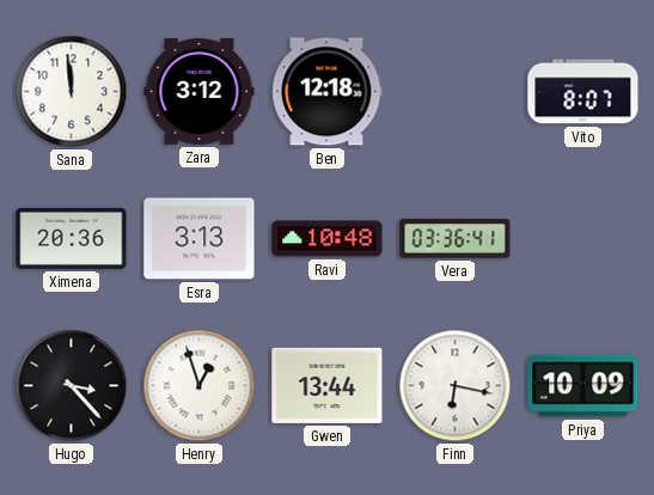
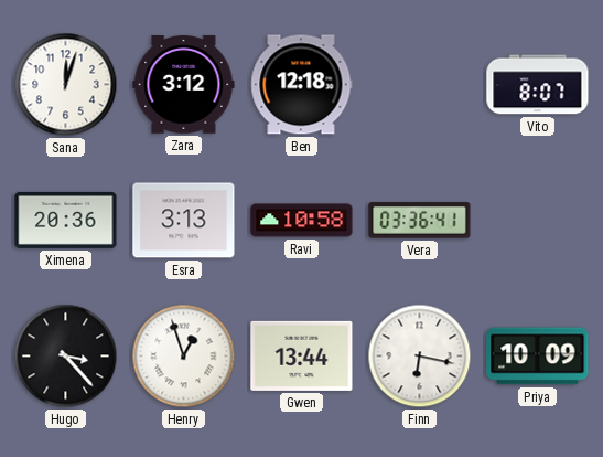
Sana: 11:59 -> 12:03
Ravi: 10:48 -> 10:58
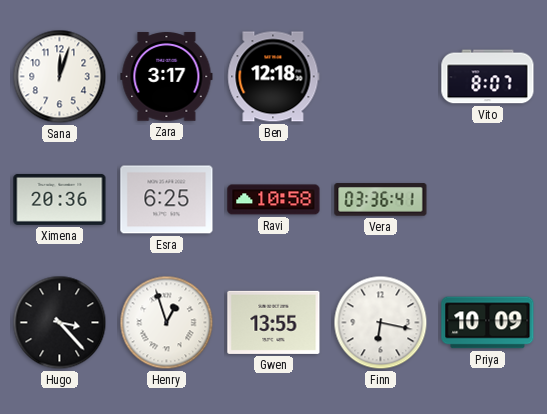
Zara: 3:12 -> 3:17
Esra: 3:13 -> 6:25
Gwen: 13:44 -> 13:55
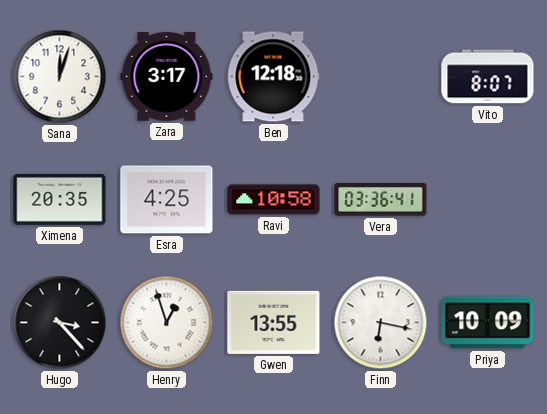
Ximena: 20:36 -> 20:35
Esra: 6:25 -> 4:25
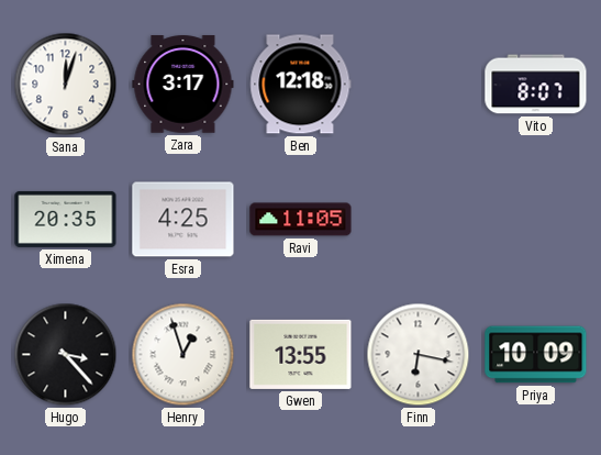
Ravi: 10:58 -> 11:05
Vera: 03:36 -> none
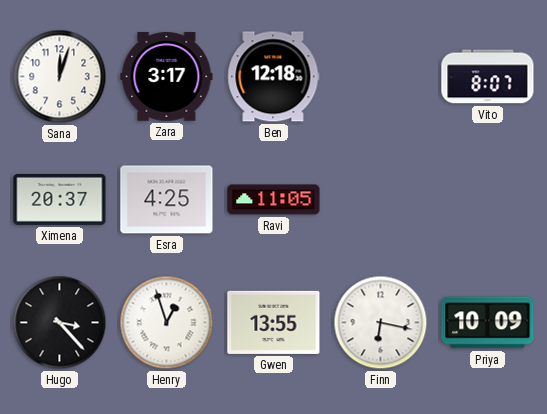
Ximena: 20:35 -> 20:37
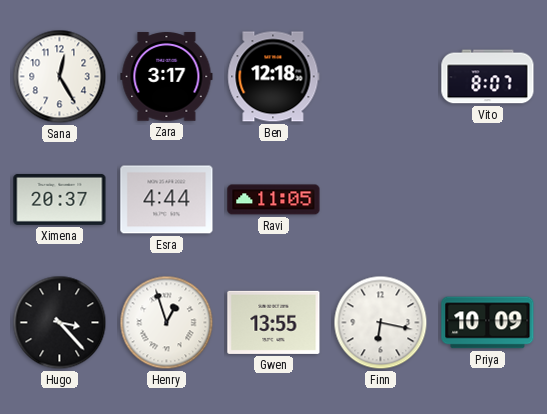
Sana: 12:03 -> 12:25
Esra: 4:25 -> 4:44
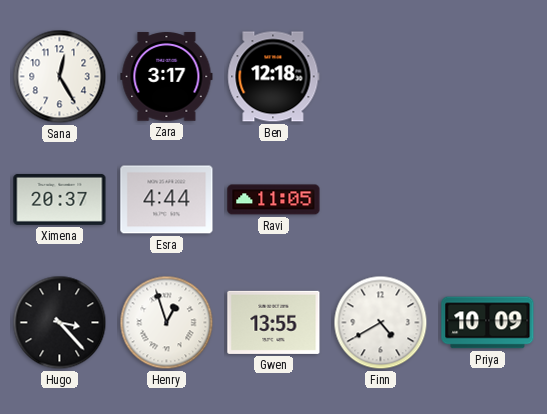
Vito: 8:07 -> none
Finn: 6:17 -> 4:40
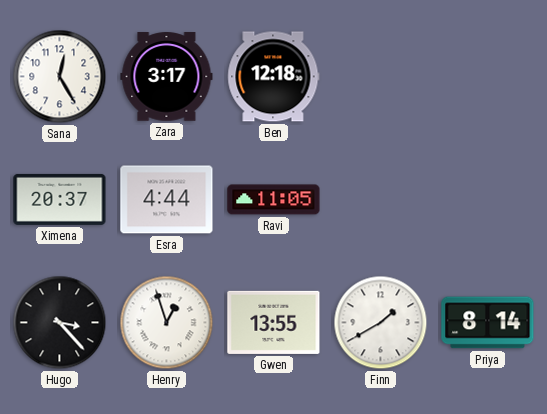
Finn: 4:40 -> 1:40
Priya: 10:09 -> 8:14
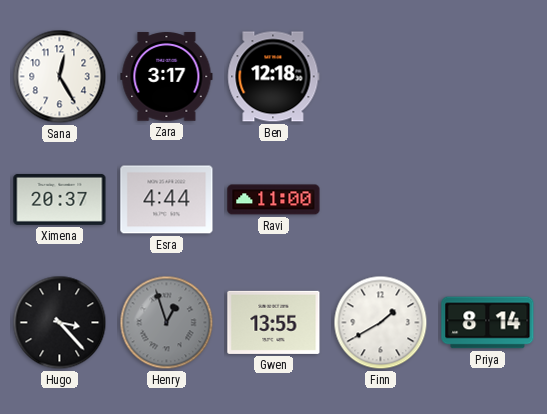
Ravi: 11:05 -> 11:00
Henry dial: white -> grey
